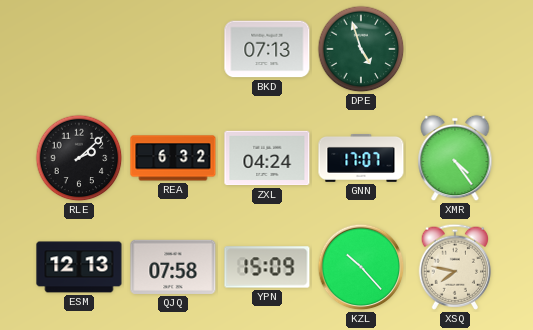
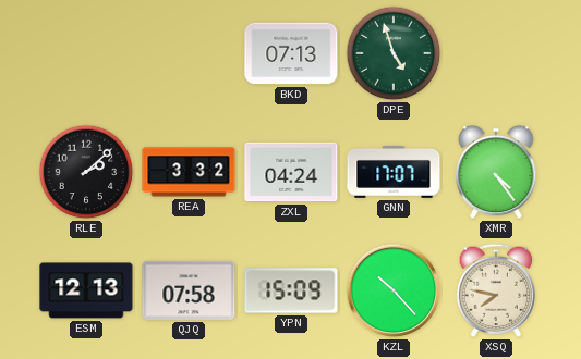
REA: 6:32 -> 3:32
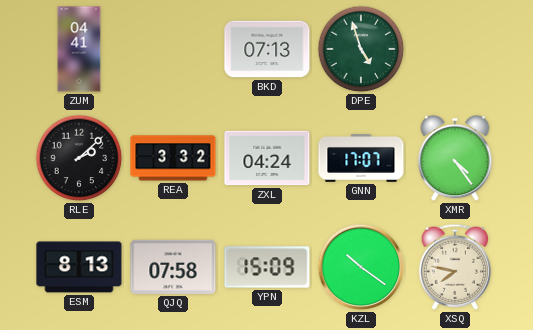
ZUM: none -> 04:41
ESM: 12:13 -> 8:13
KZL: 10:23 -> 10:21
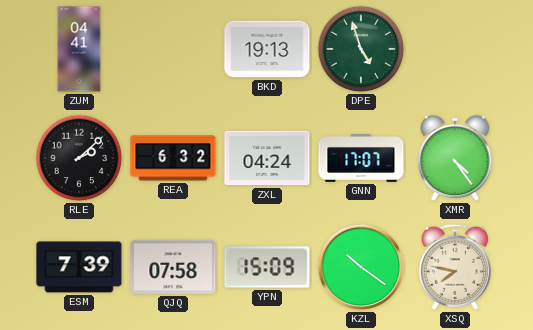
BKD: 07:13 -> 19:13
REA: 3:32 -> 6:32
ESM: 8:13 -> 7:39
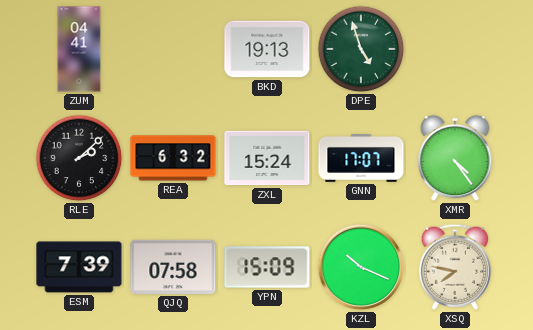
ZXL: 04:24 -> 15:24
KZL: 10:21 -> 10:19
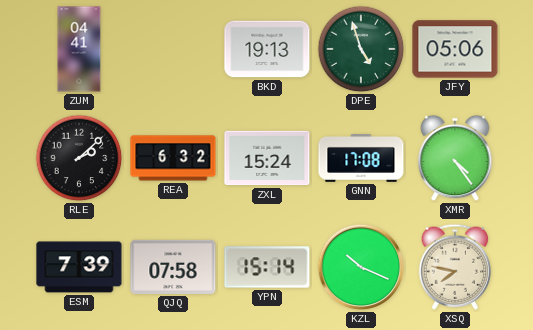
JFY: none -> 05:06
GNN: 17:07 -> 17:08
YPN: 15:09 -> 15:14
